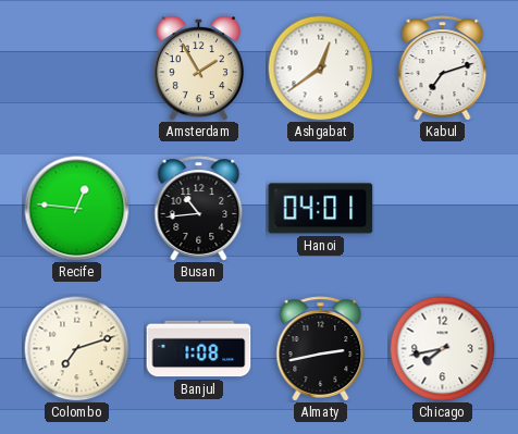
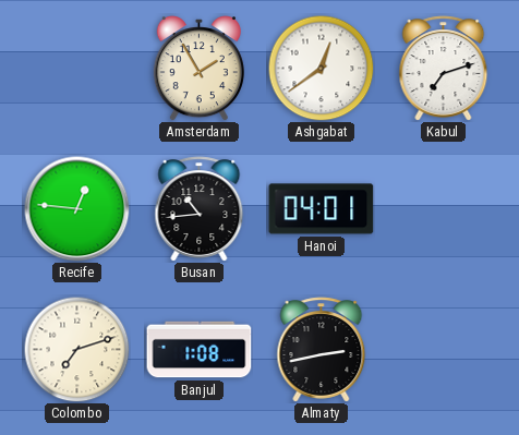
Chicago: 7:43 -> none
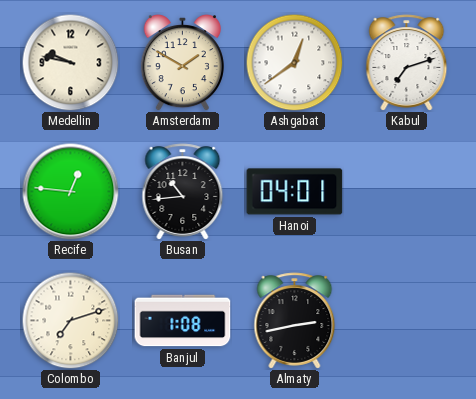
Medellin: none -> 9:47
Amsterdam: 1:55 -> 1:50
